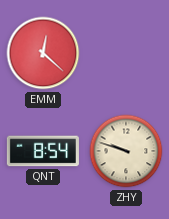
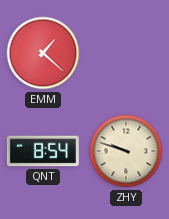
EMM: 12:22 -> 1:22
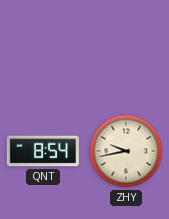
EMM: 1:22 -> none
ZHY: 9:48 -> 9:43
